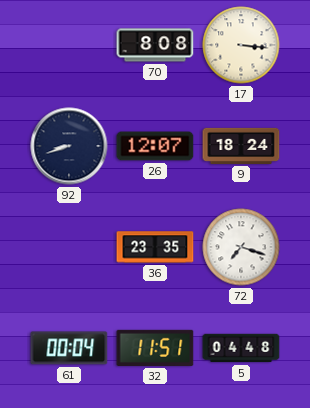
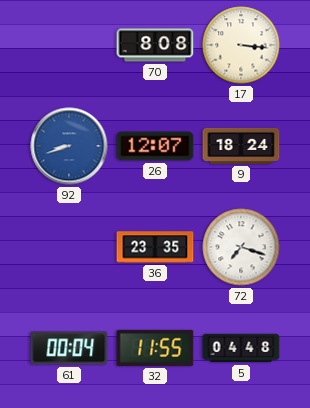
92 dial: navy -> blue
32: 11:51 -> 11:55
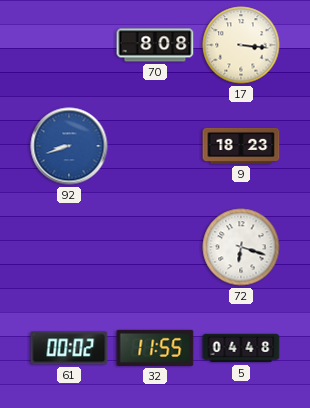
26: 12:07 -> none
9: 18:24 -> 18:23
36: 23:35 -> none
72: 7:18 -> 6:18
61: 00:04 -> 00:02
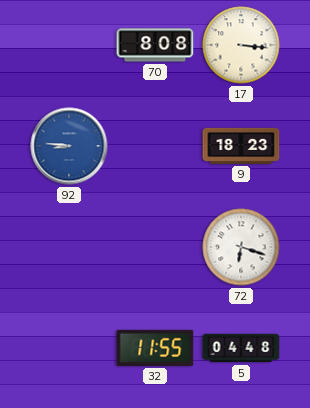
92: 8:42 -> 8:46
61: 00:02 -> none
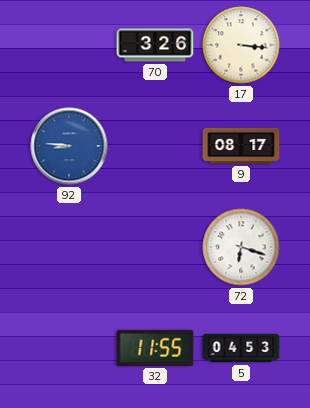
70: 8:08 -> 3:26
9: 18:23 -> 08:17
5: 04:48 -> 04:53
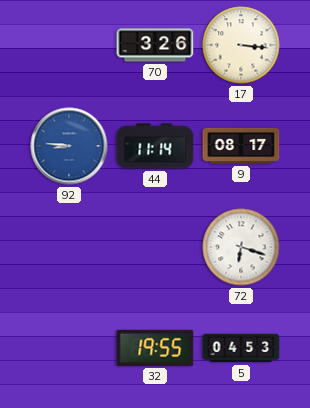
44: none -> 11:14
32: 11:55 -> 19:55
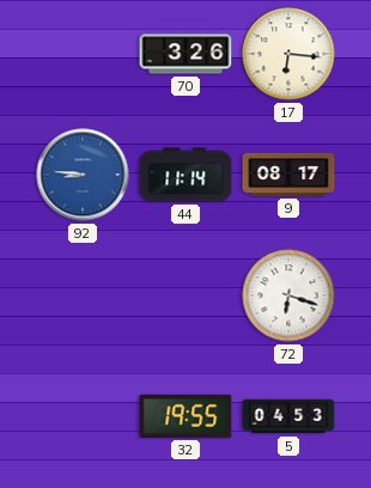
17: 3:16 -> 6:16
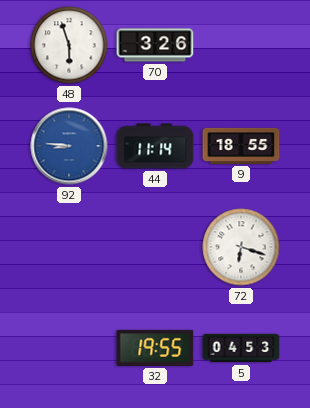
48: none -> 5:57
17: 6:16 -> none
9: 08:17 -> 18:55
